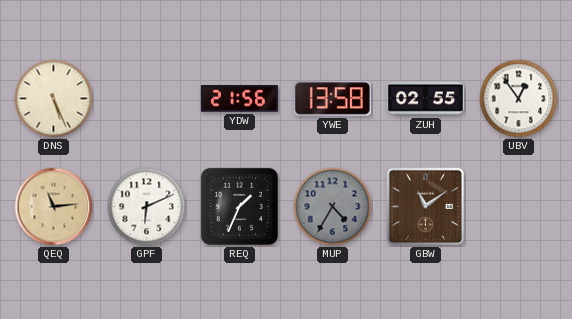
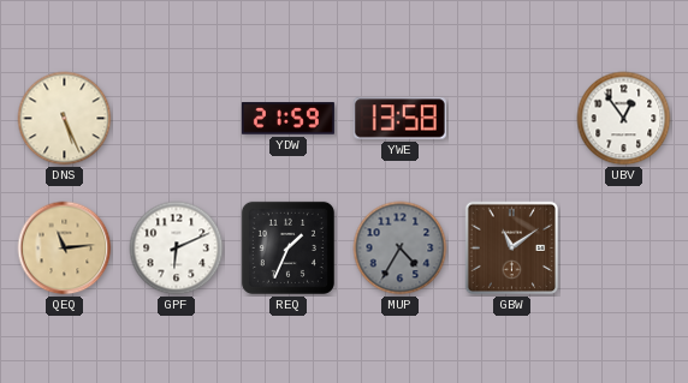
YDW: 21:56 -> 21:59
ZUH: 02:55 -> none
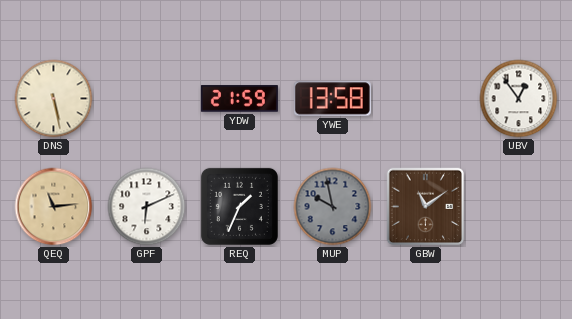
DNS: 5:26 -> 5:28
MUP: 4:35 -> 9:58
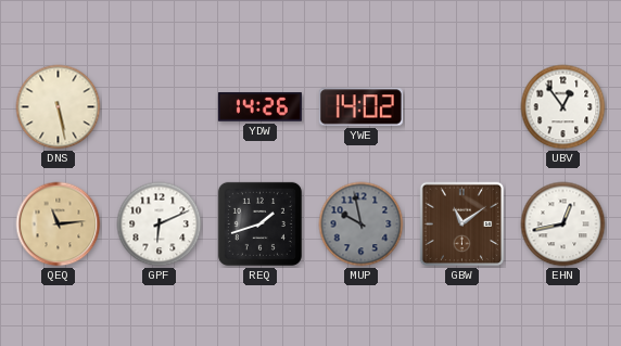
YDW: 21:59 -> 14:26
YWE: 13:58 -> 14:02
REQ: 1:34 -> 1:42
EHN: none -> 12:43
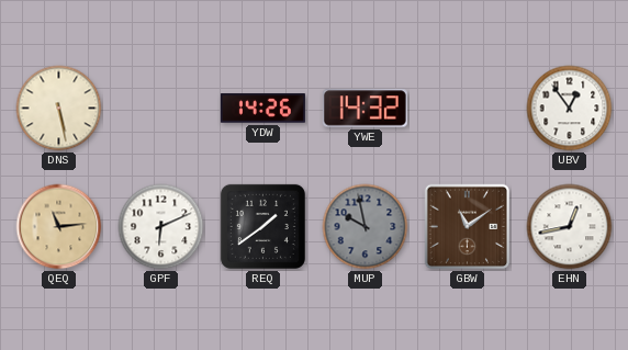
YWE: 14:02 -> 14:32
REQ: 1:42 -> 1:39
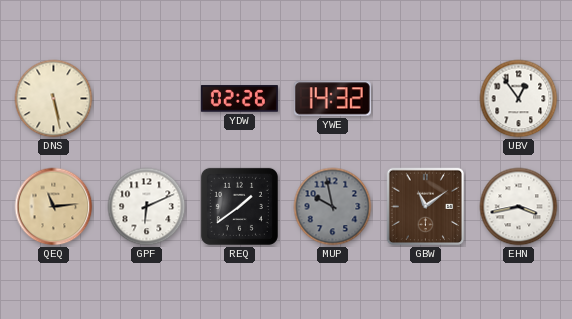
YDW: 14:26 -> 02:26
EHN: 12:43 -> 3:43
